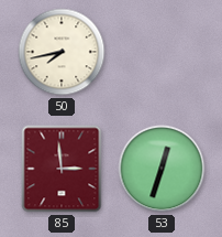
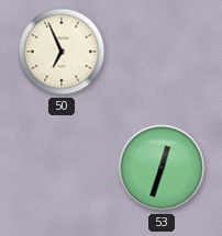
50: 7:43 -> 6:56
85: 2:59 -> none
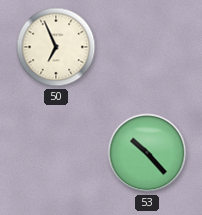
53: 12:33 -> 10:23
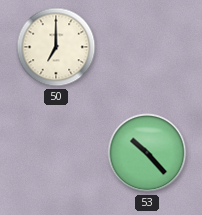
50: 6:56 -> 7:00
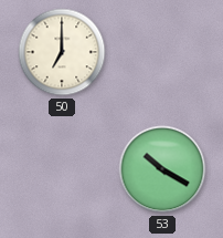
53: 10:23 -> 10:20
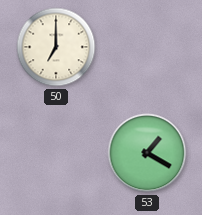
53: 10:20 -> 1:20
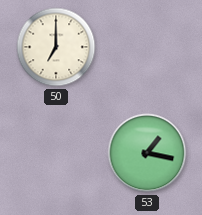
53: 1:20 -> 1:17
